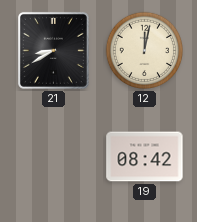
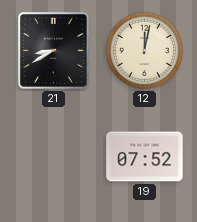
19: 08:42 -> 07:52
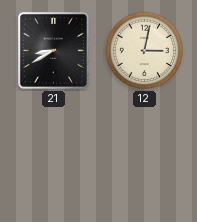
12: 12:02 -> 3:02
19: 07:52 -> none
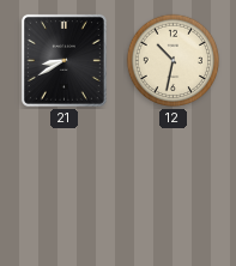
12: 3:02 -> 10:32
